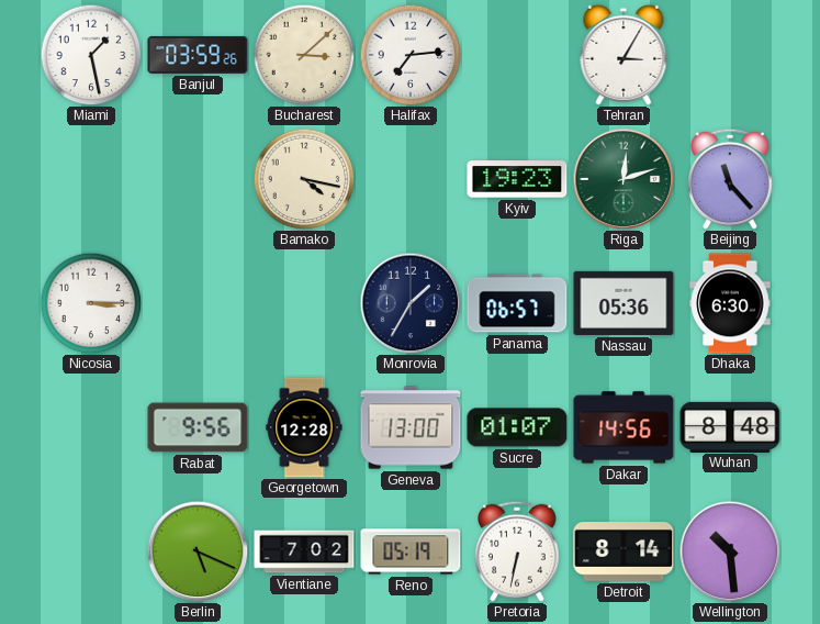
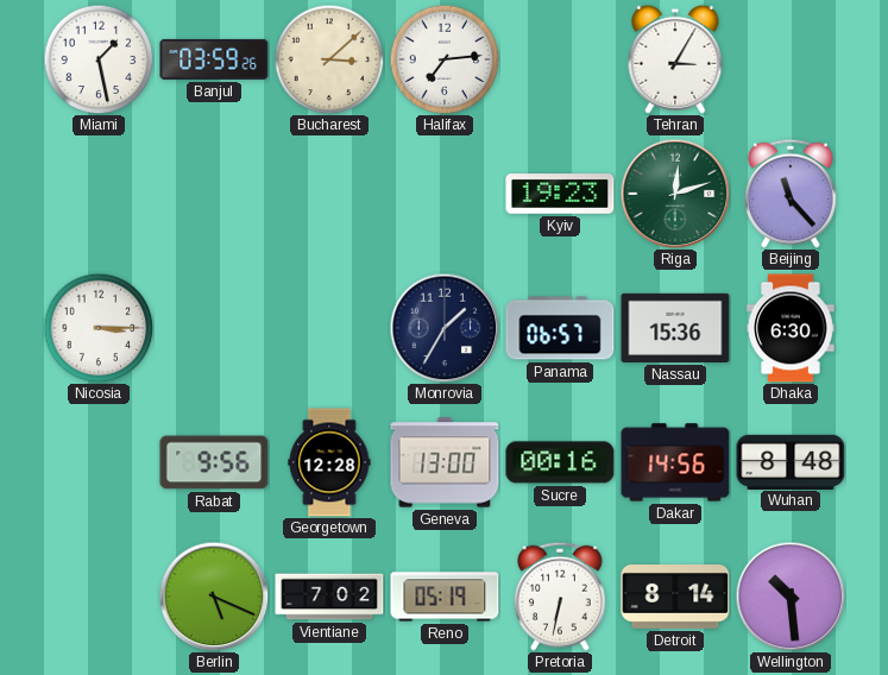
Bamako: 4:17 -> none
Nassau: 05:36 -> 15:36
Sucre: 01:07 -> 00:16
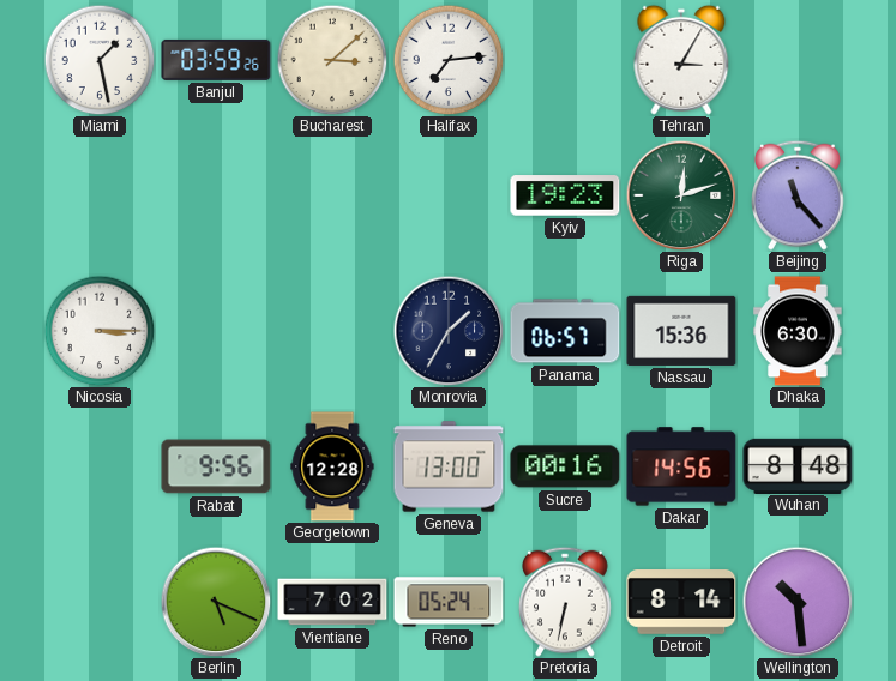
Reno: 05:19 -> 05:24
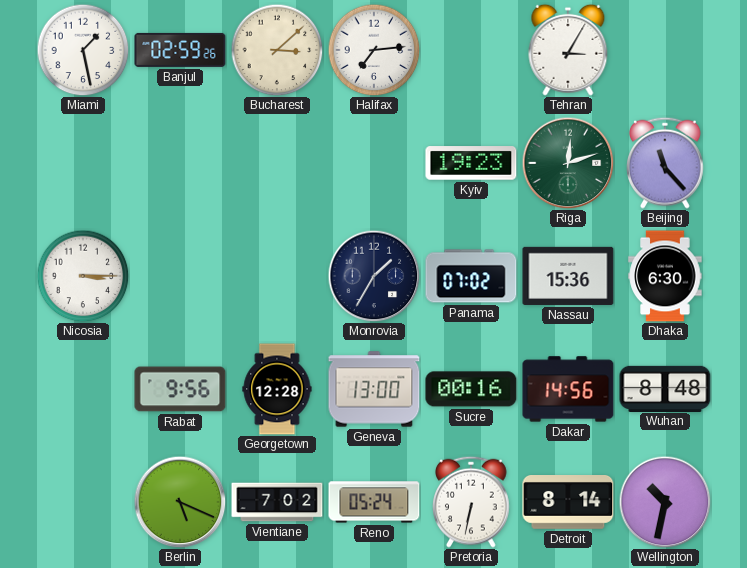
Banjul: 03:59 -> 02:59
Panama: 06:57 -> 07:02
Wellington: 10:29 -> 10:32
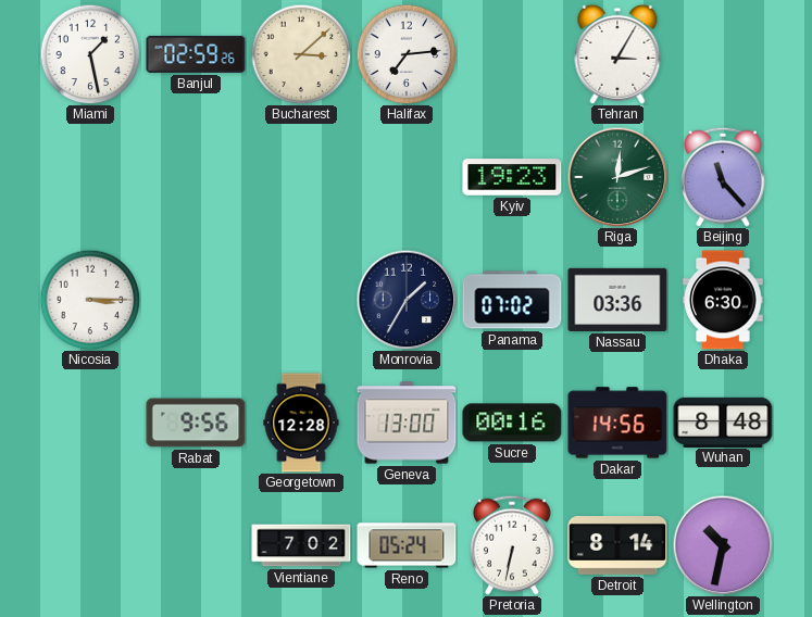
Nassau: 15:36 -> 03:36
Berlin: 5:19 -> none
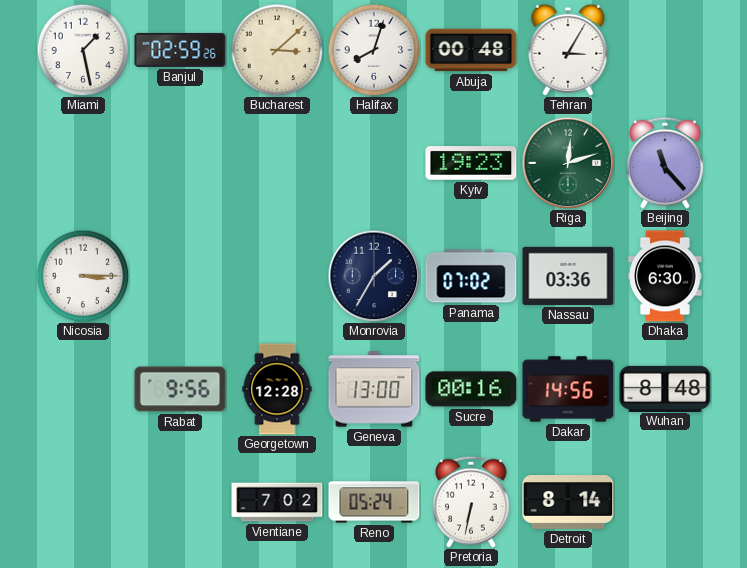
Halifax: 7:14 -> 8:03
Abuja: none -> 00:48
Wellington: 10:32 -> none
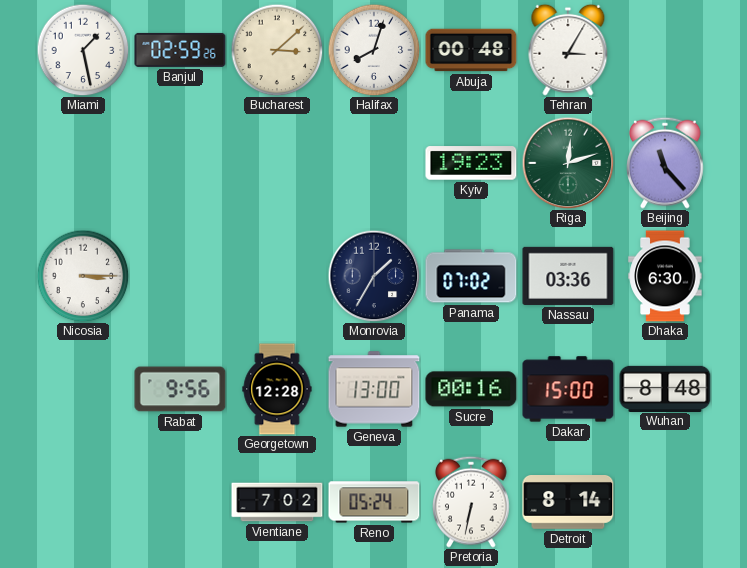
Dakar: 14:56 -> 15:00
